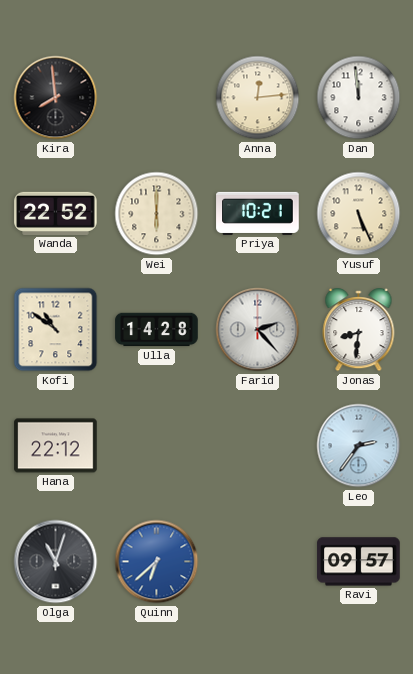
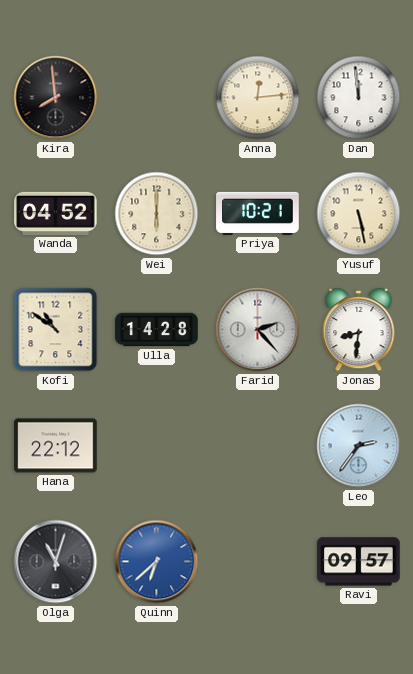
Wanda: 22:52 -> 04:52
Yusuf: 5:26 -> 5:28
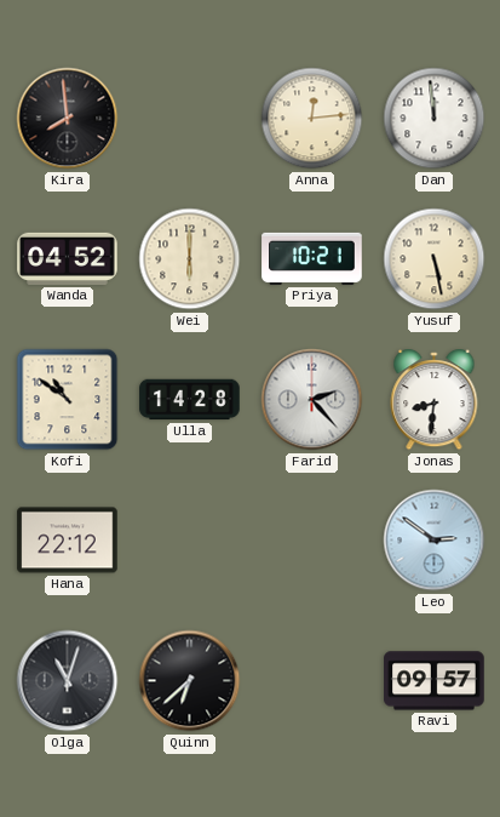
Leo: 2:36 -> 2:51
Quinn dial: blue -> black
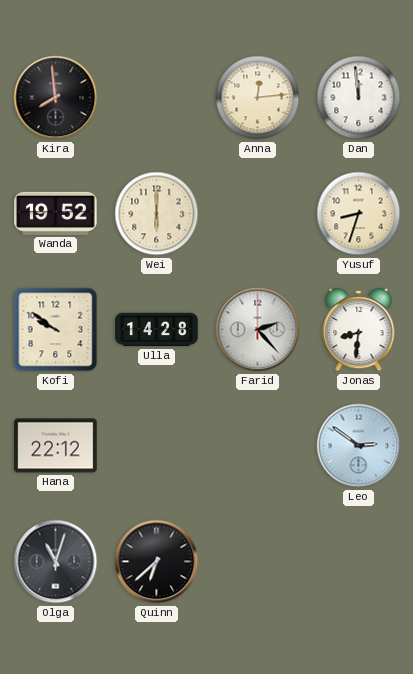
Wanda: 04:52 -> 19:52
Priya: 10:21 -> none
Yusuf: 5:28 -> 8:33
Kofi: 10:51 -> 9:51
Ravi: 09:57 -> none
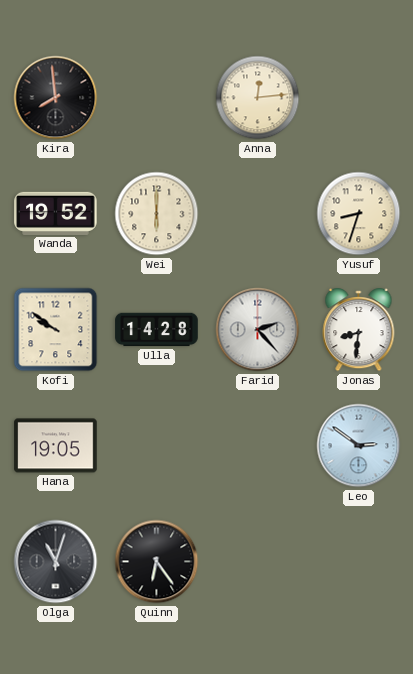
Dan: 11:59 -> none
Hana: 22:12 -> 19:05
Quinn: 6:38 -> 6:24
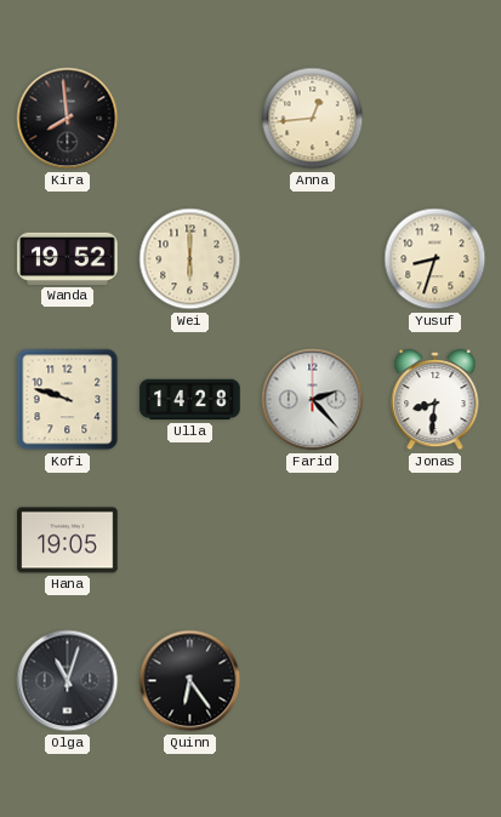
Anna: 12:14 -> 12:44
Kofi: 9:51 -> 9:48
Leo: 2:51 -> none
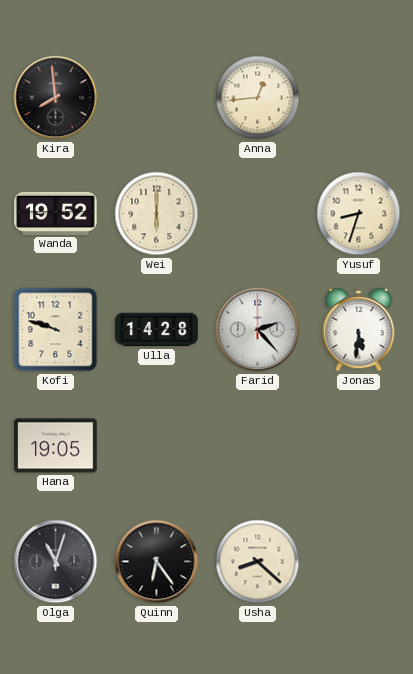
Jonas: 8:31 -> 5:31
Usha: none -> 8:22
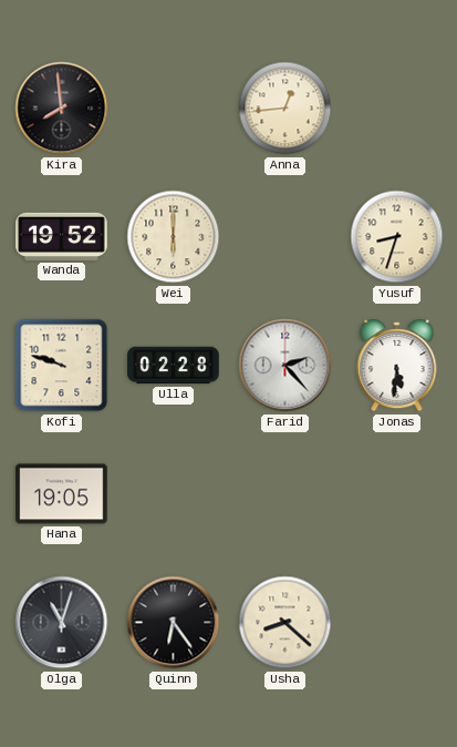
Ulla: 14:28 -> 02:28
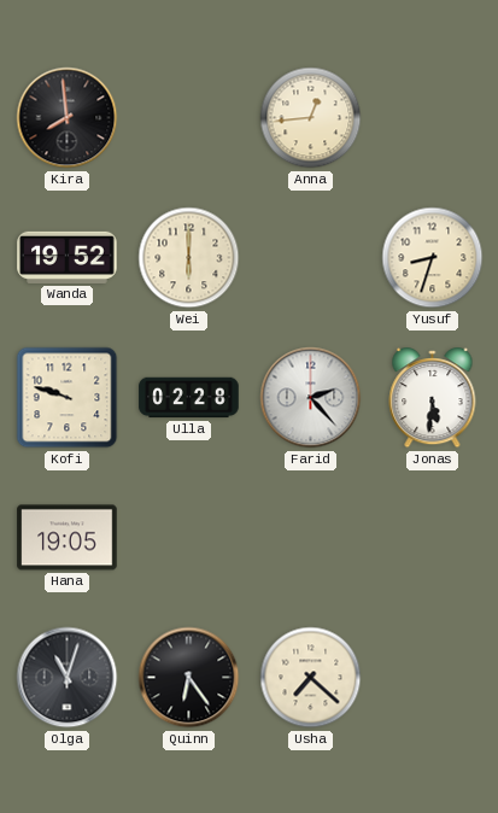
Usha: 8:22 -> 7:22
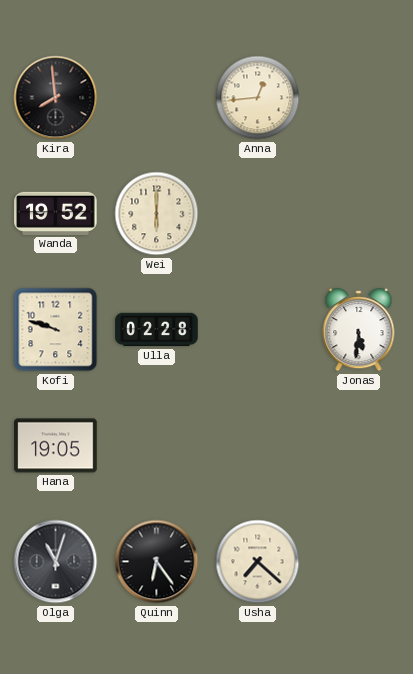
Yusuf: 8:33 -> none
Farid: 2:23 -> none
